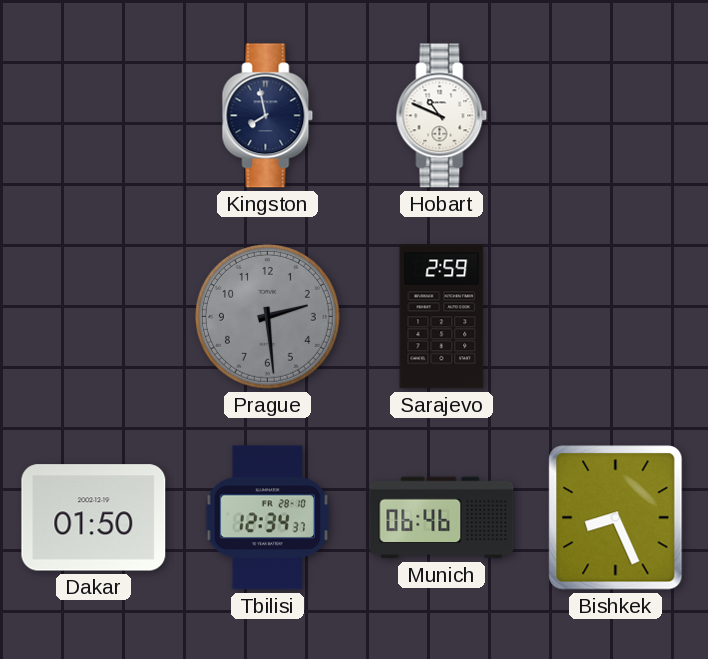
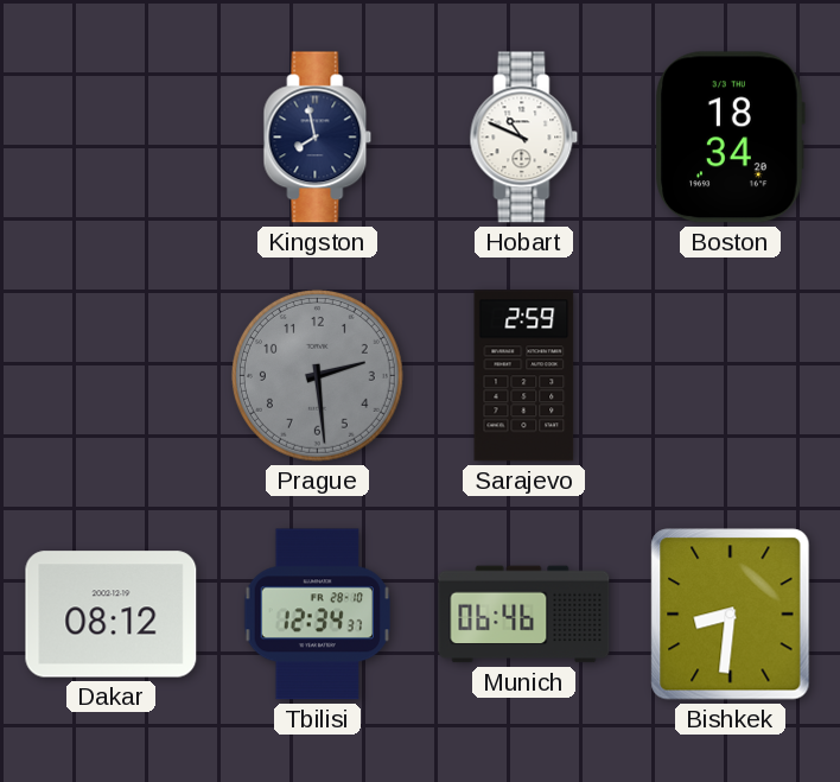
Boston: none -> 18:34
Dakar: 01:50 -> 08:12
Bishkek: 8:26 -> 8:31
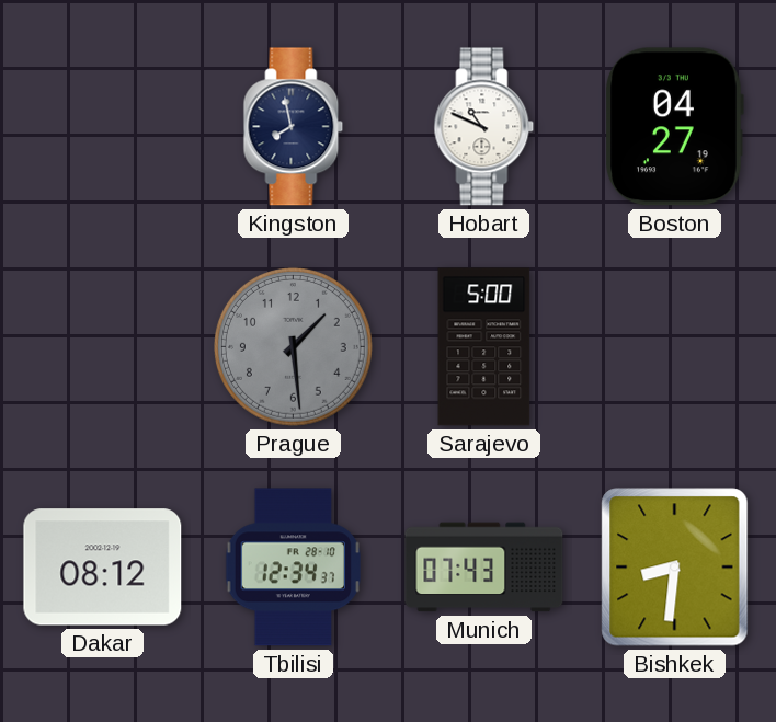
Boston: 18:34 -> 04:27
Prague: 2:29 -> 1:29
Sarajevo: 2:59 -> 5:00
Munich: 06:46 -> 07:43
